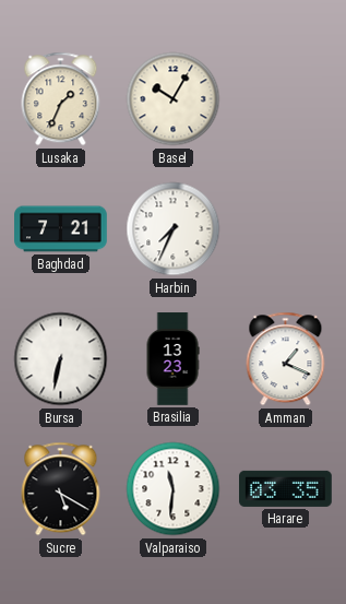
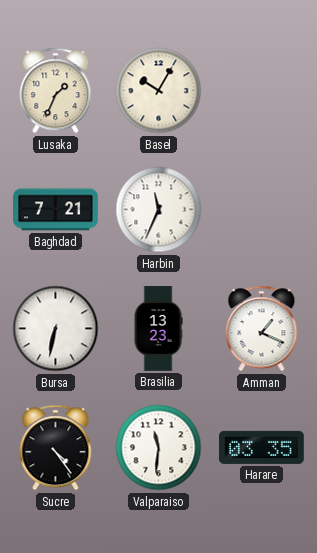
Harbin: 7:34 -> 11:34
Sucre: 5:20 -> 4:24
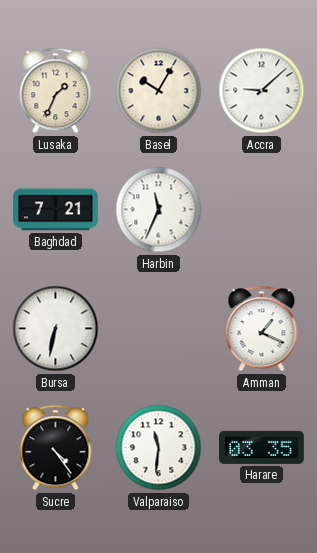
Accra: none -> 9:08
Brasilia: 13:23 -> none
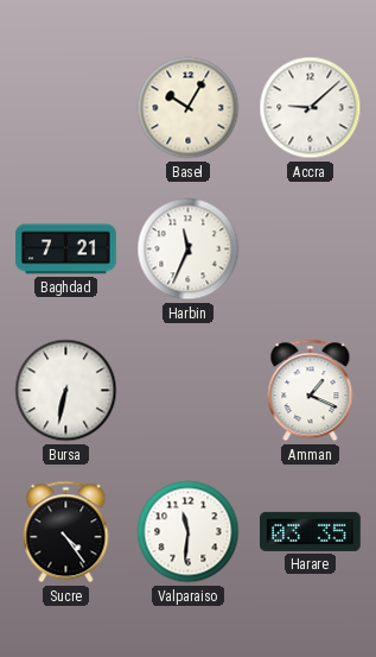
Lusaka: 1:34 -> none
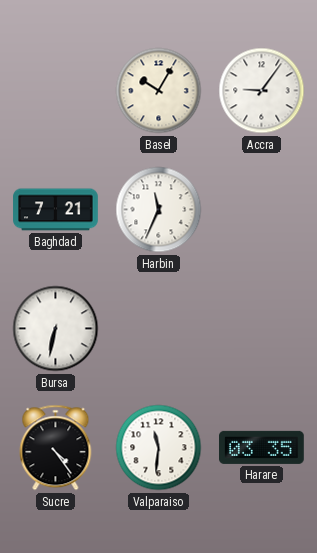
Accra: 9:08 -> 9:06
Amman: 1:19 -> none
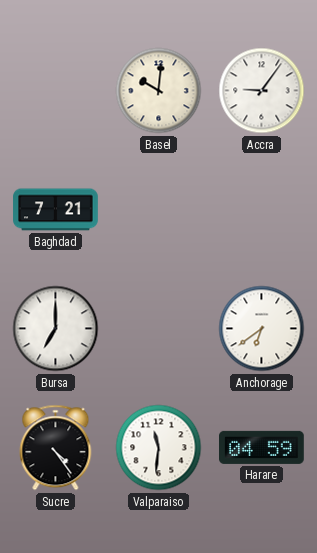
Basel: 10:05 -> 10:01
Harbin: 11:34 -> none
Bursa: 6:32 -> 7:00
Anchorage: none -> 6:39
Harare: 03:35 -> 04:59
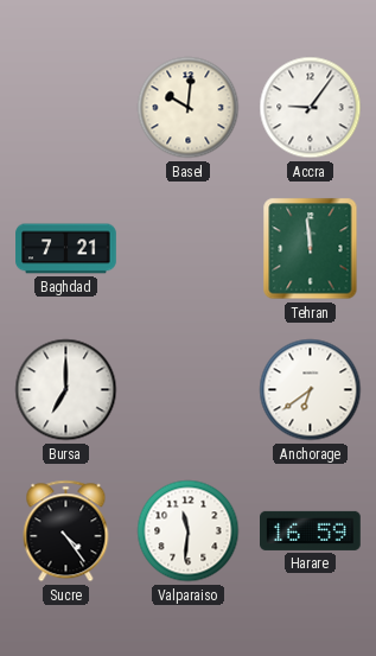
Tehran: none -> 11:59
Harare: 04:59 -> 16:59
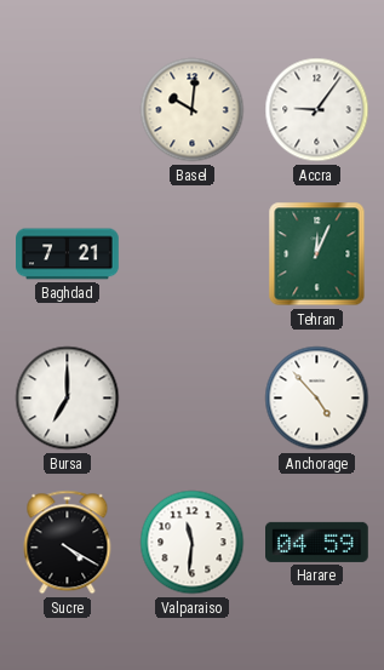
Tehran: 11:59 -> 12:04
Anchorage: 6:39 -> 4:53
Sucre: 4:24 -> 4:20
Harare: 16:59 -> 04:59
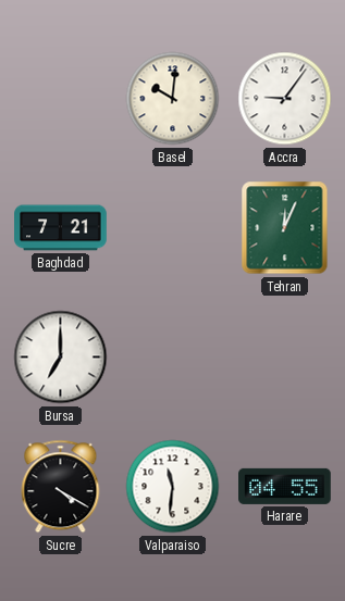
Anchorage: 4:53 -> none
Harare: 04:59 -> 04:55
